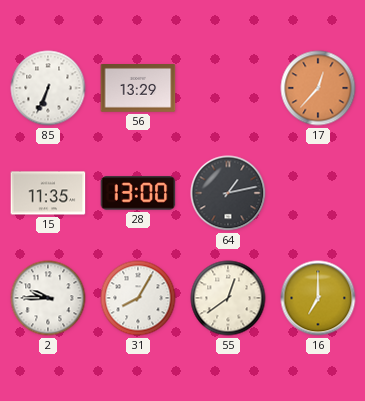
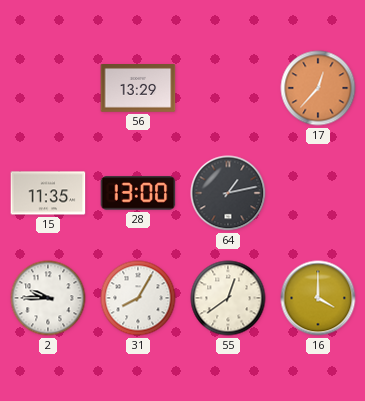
85: 6:34 -> none
16: 7:00 -> 4:00
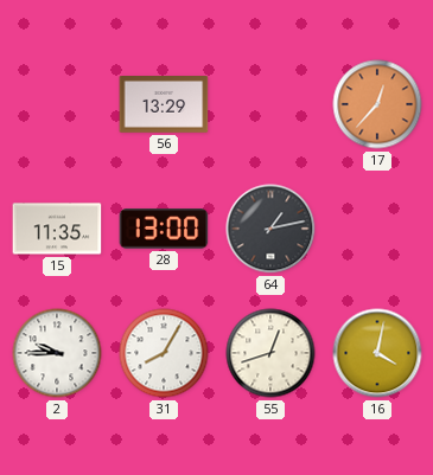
55: 12:39 -> 12:42
16: 4:00 -> 4:02
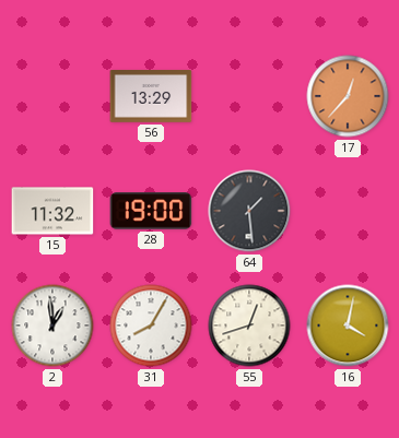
15: 11:35 -> 11:32
28: 13:00 -> 19:00
64: 1:13 -> 1:29
2: 9:45 -> 12:59
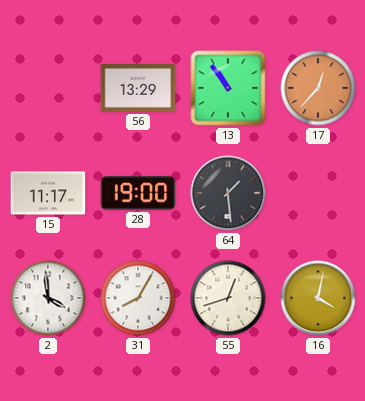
13: none -> 10:54
15: 11:32 -> 11:17
2: 12:59 -> 3:59
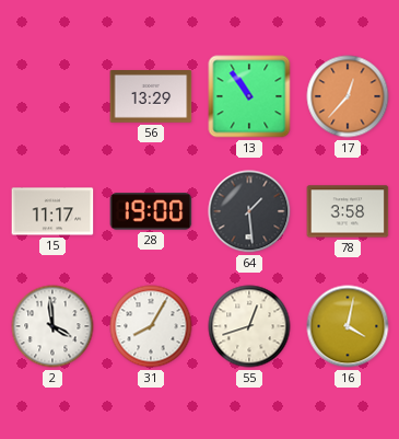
78: none -> 3:58
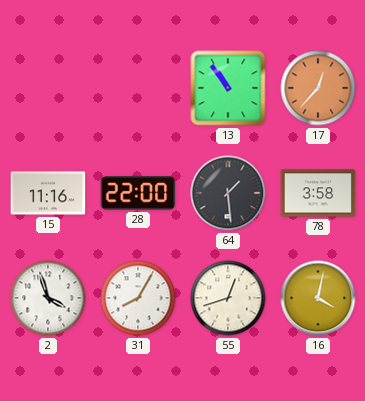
56: 13:29 -> none
15: 11:17 -> 11:16
28: 19:00 -> 22:00
2: 3:59 -> 3:57
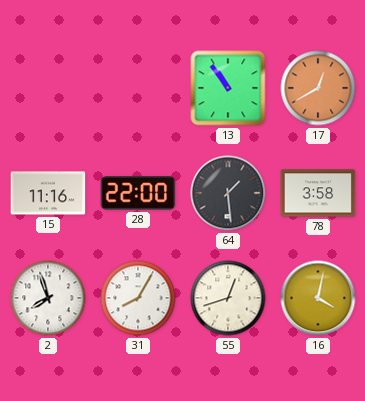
17: 12:37 -> 12:40
2: 3:57 -> 7:57
